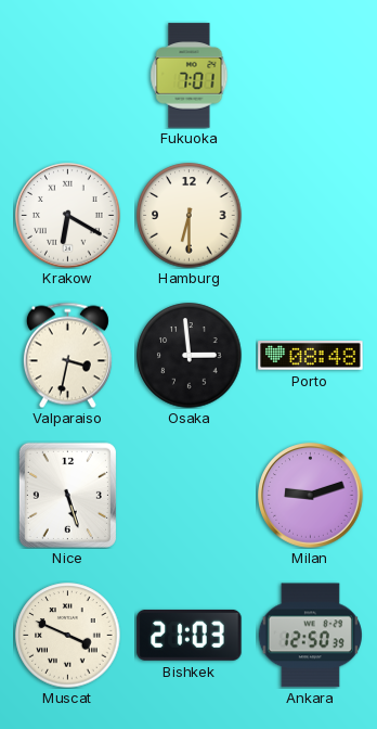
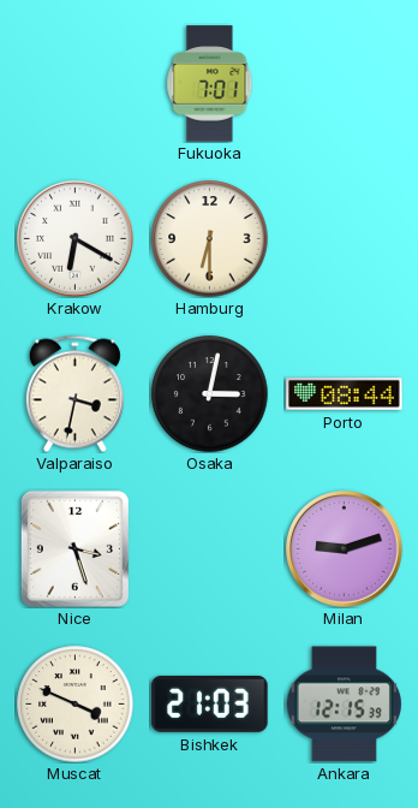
Osaka: 2:59 -> 3:02
Porto: 08:48 -> 08:44
Nice: 5:27 -> 3:27
Ankara: 12:50 -> 12:15
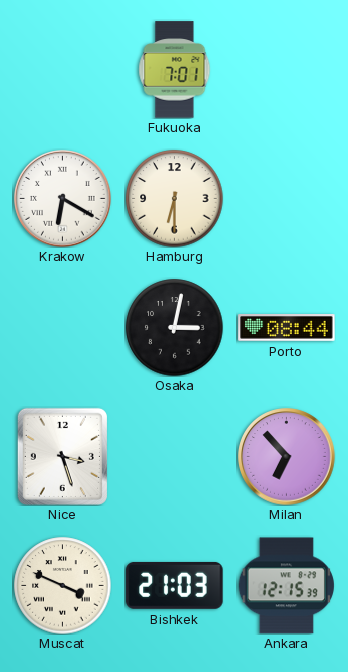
Valparaiso: 3:32 -> none
Milan: 9:12 -> 6:53
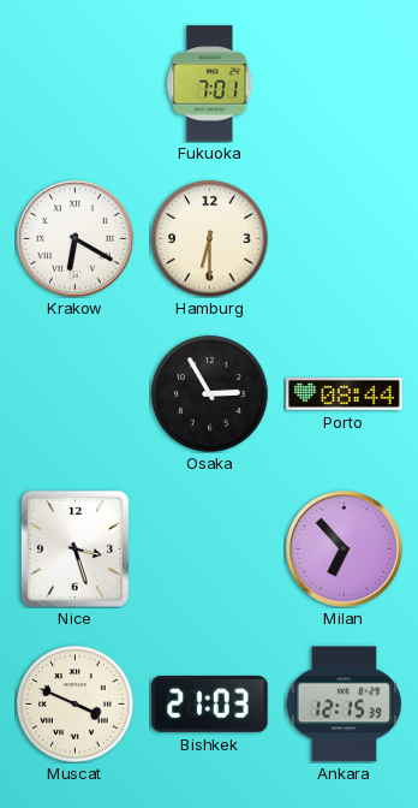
Osaka: 3:02 -> 2:55
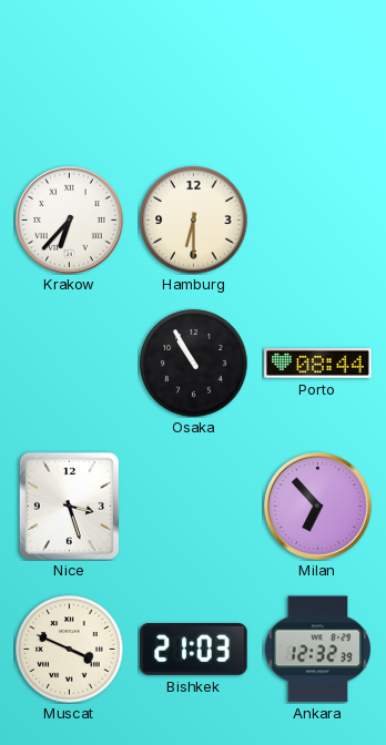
Fukuoka: 7:01 -> none
Krakow: 6:20 -> 6:37
Osaka: 2:55 -> 10:55
Ankara: 12:15 -> 12:32
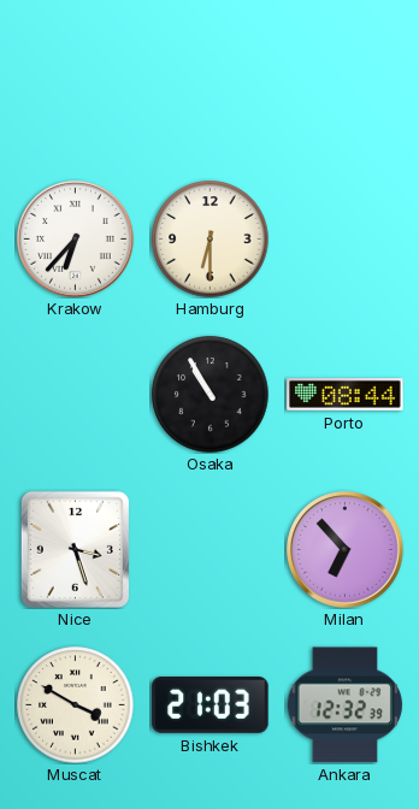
Muscat: 3:49 -> 3:50
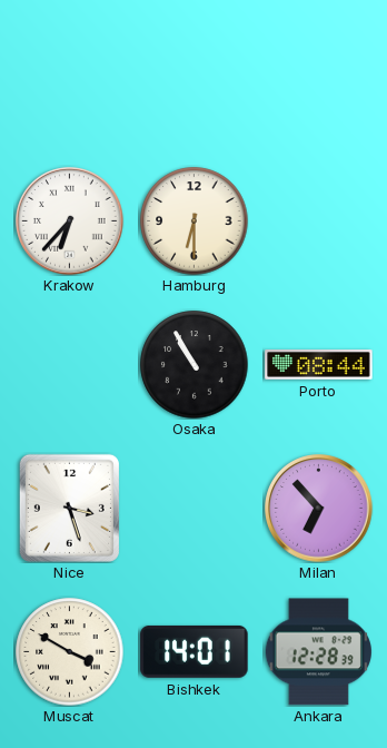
Bishkek: 21:03 -> 14:01
Ankara: 12:32 -> 12:28
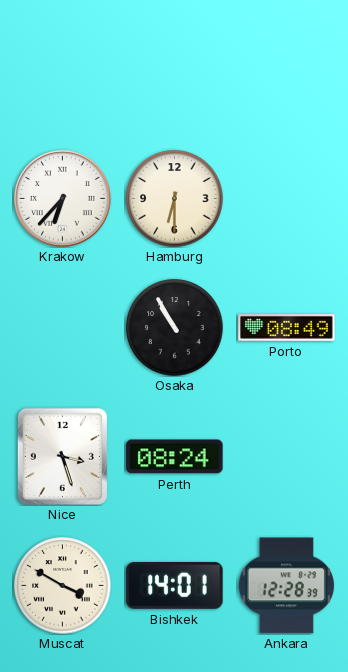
Porto: 08:44 -> 08:49
Perth: none -> 08:24
Milan: 6:53 -> none
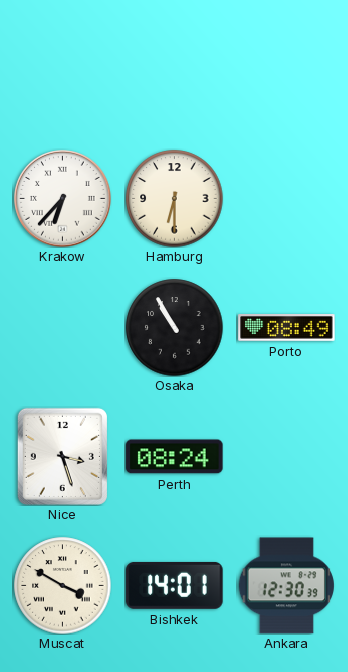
Ankara: 12:28 -> 12:30
